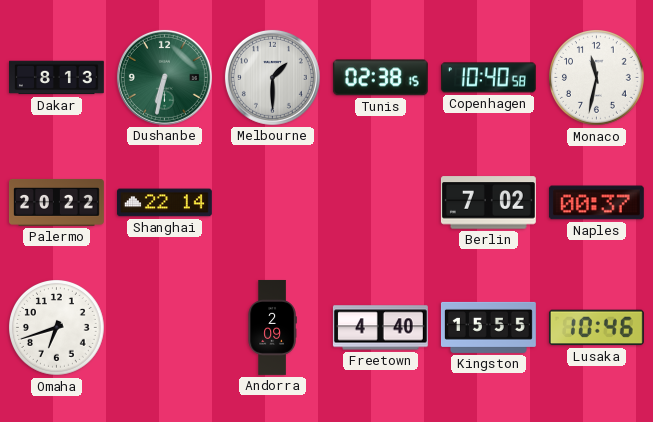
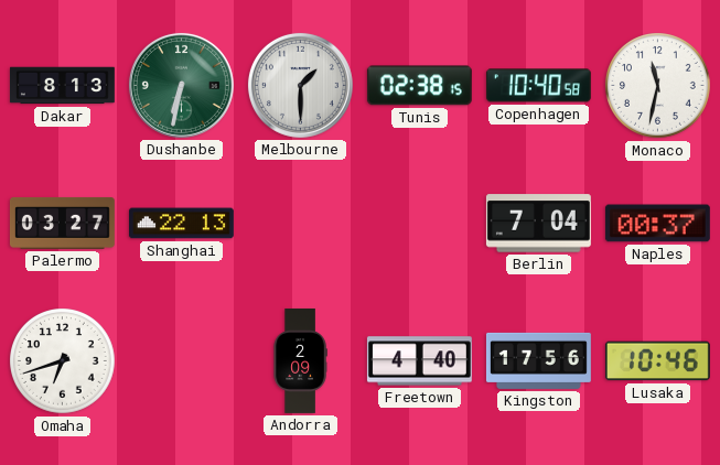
Palermo: 20:22 -> 03:27
Shanghai: 22:14 -> 22:13
Berlin: 7:02 -> 7:04
Kingston: 15:55 -> 17:56
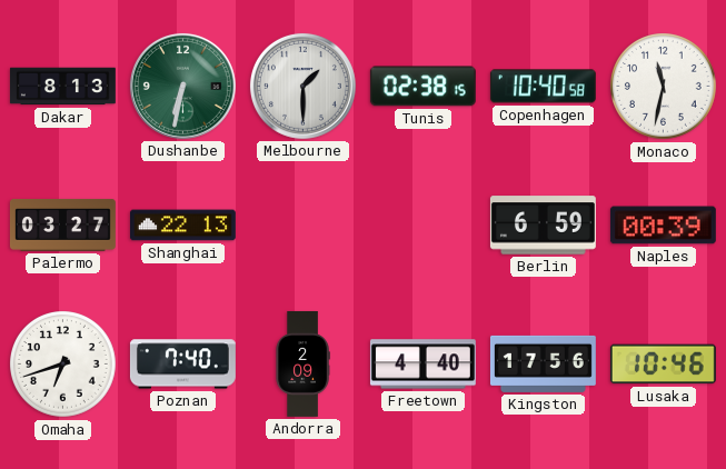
Berlin: 7:04 -> 6:59
Naples: 00:37 -> 00:39
Poznan: none -> 7:40
